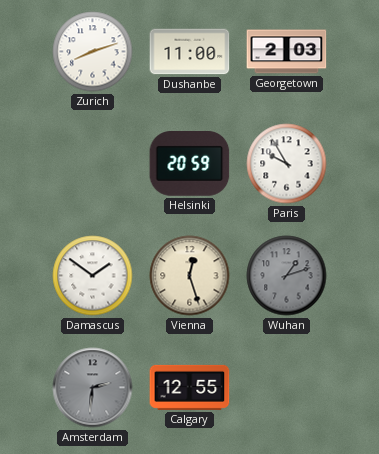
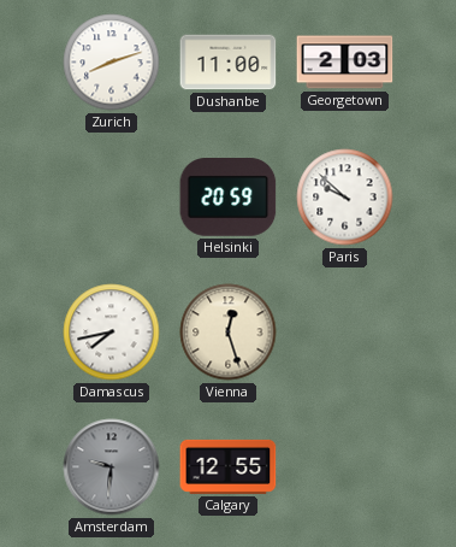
Paris: 9:55 -> 9:52
Damascus: 1:51 -> 7:43
Wuhan: 1:12 -> none
Amsterdam: 2:31 -> 9:31
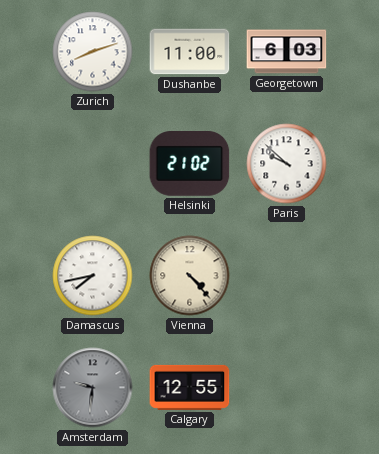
Georgetown: 2:03 -> 6:03
Helsinki: 20:59 -> 21:02
Vienna: 12:27 -> 4:23
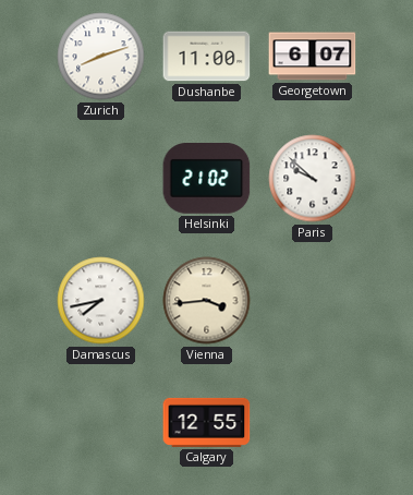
Georgetown: 6:03 -> 6:07
Vienna: 4:23 -> 3:44
Amsterdam: 9:31 -> none
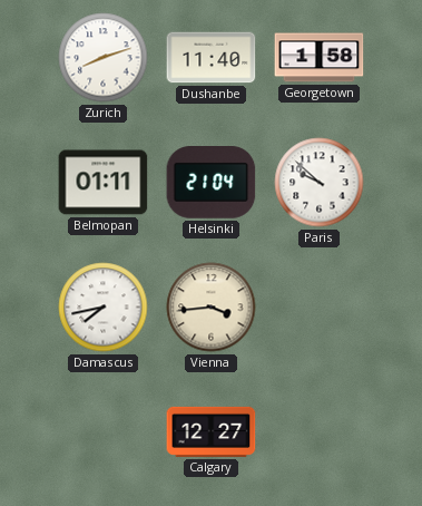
Dushanbe: 11:00 -> 11:40
Georgetown: 6:07 -> 1:58
Belmopan: none -> 01:11
Helsinki: 21:02 -> 21:04
Calgary: 12:55 -> 12:27
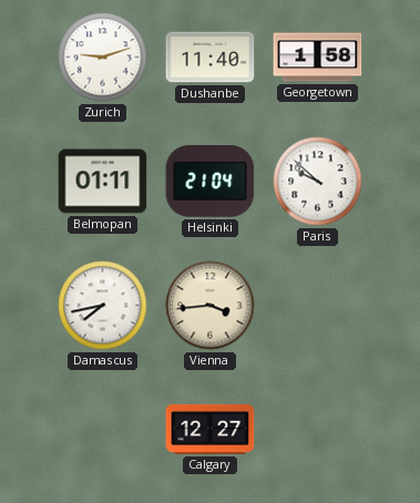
Zurich: 8:12 -> 9:12
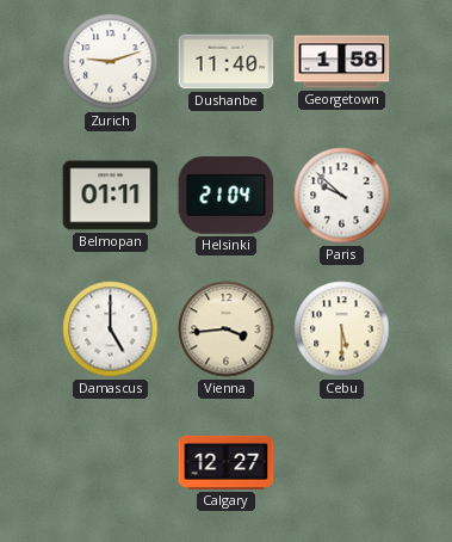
Damascus: 7:43 -> 5:00
Cebu: none -> 5:30
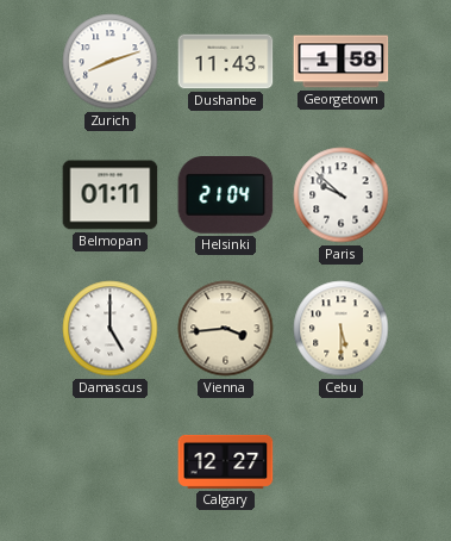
Zurich: 9:12 -> 8:12
Dushanbe: 11:40 -> 11:43
